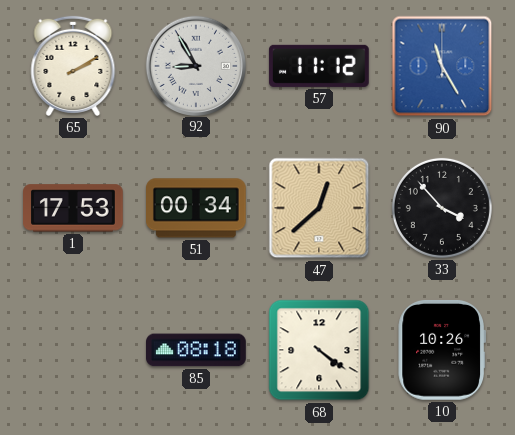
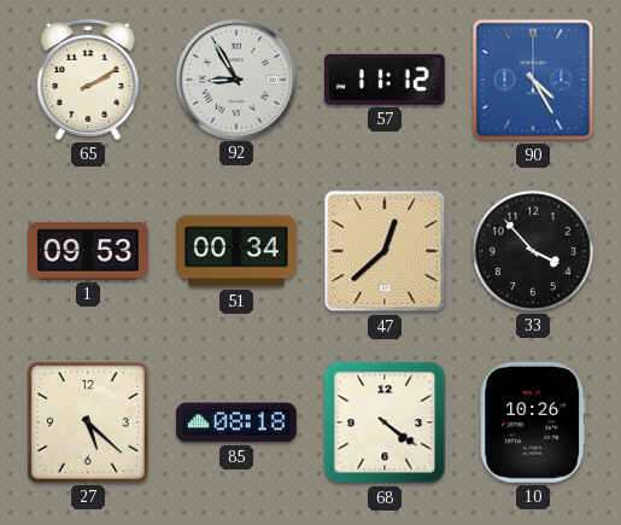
90: 11:25 -> 4:25
1: 17:53 -> 09:53
27: none -> 5:22
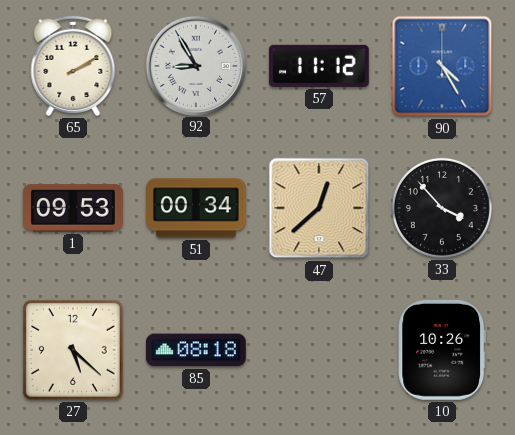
68: 4:21 -> none
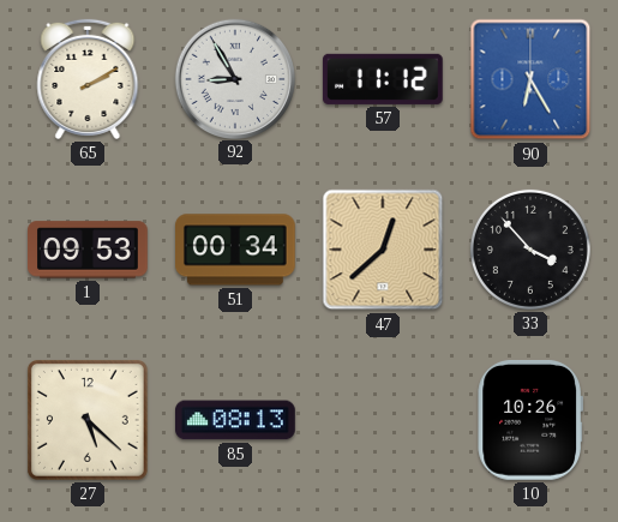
90: 4:25 -> 6:25
85: 08:18 -> 08:13
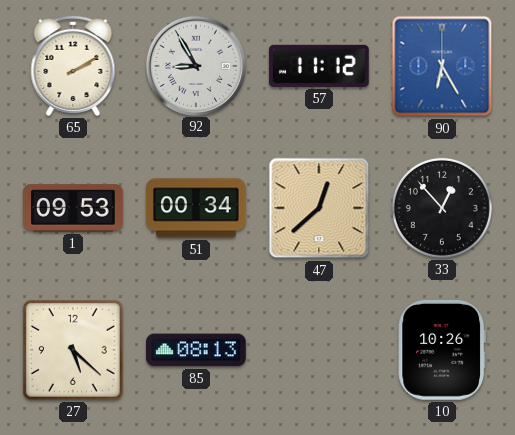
33: 3:53 -> 12:53
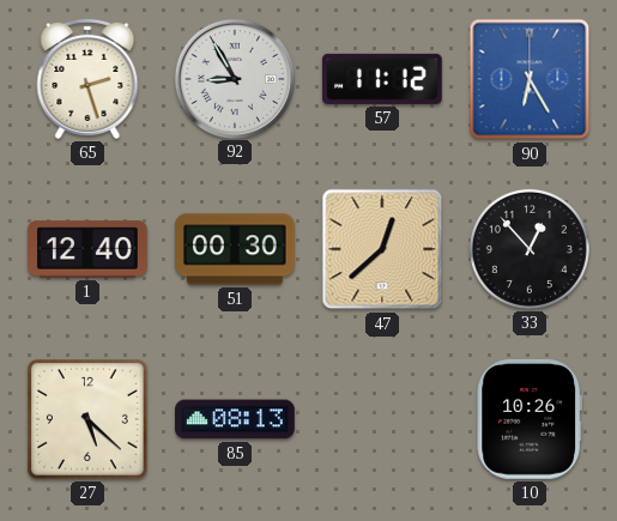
65: 2:10 -> 2:27
1: 09:53 -> 12:40
51: 00:34 -> 00:30
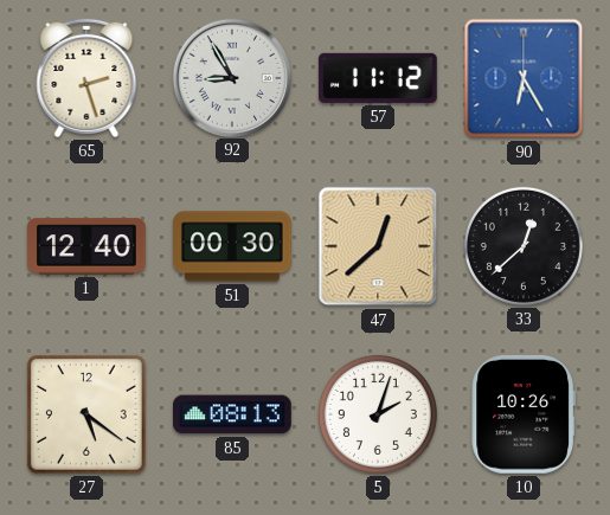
33: 12:53 -> 12:38
27: 5:22 -> 5:21
5: none -> 2:03
